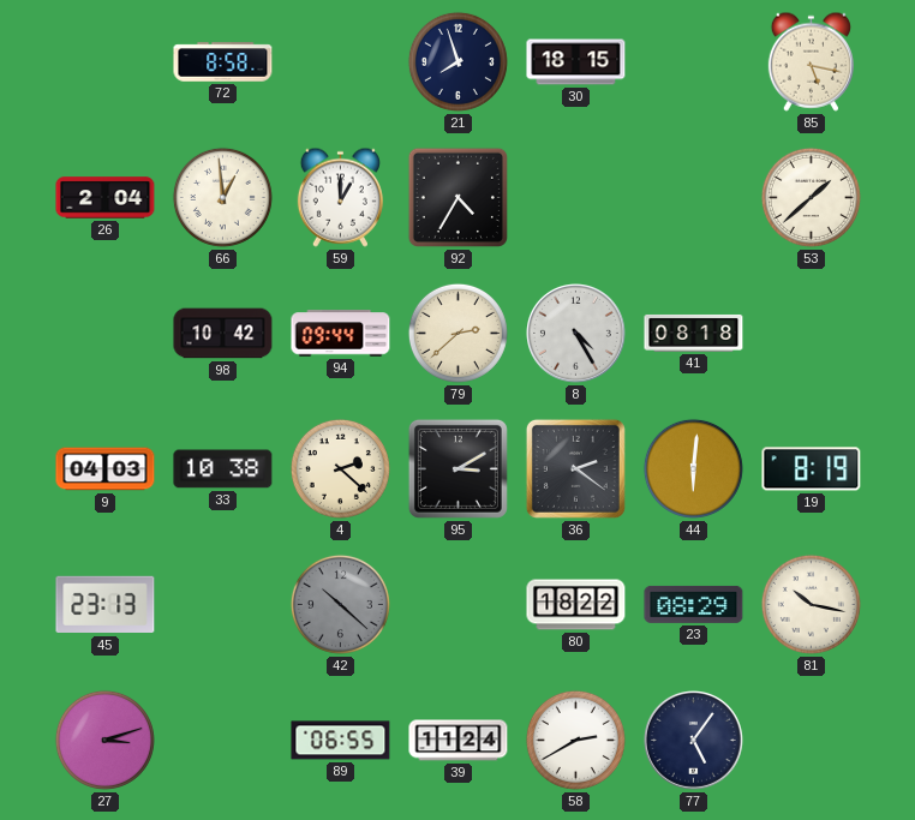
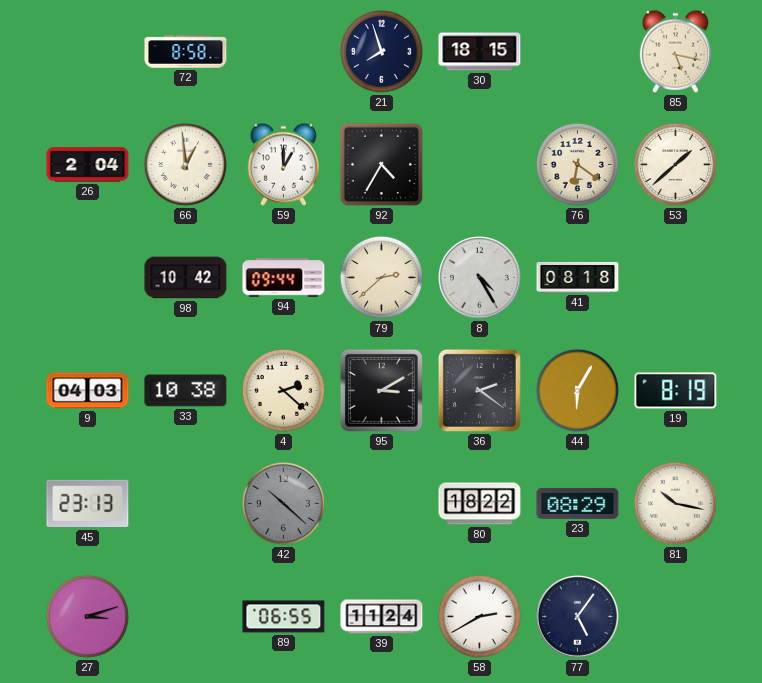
76: none -> 6:21
44: 6:01 -> 6:05
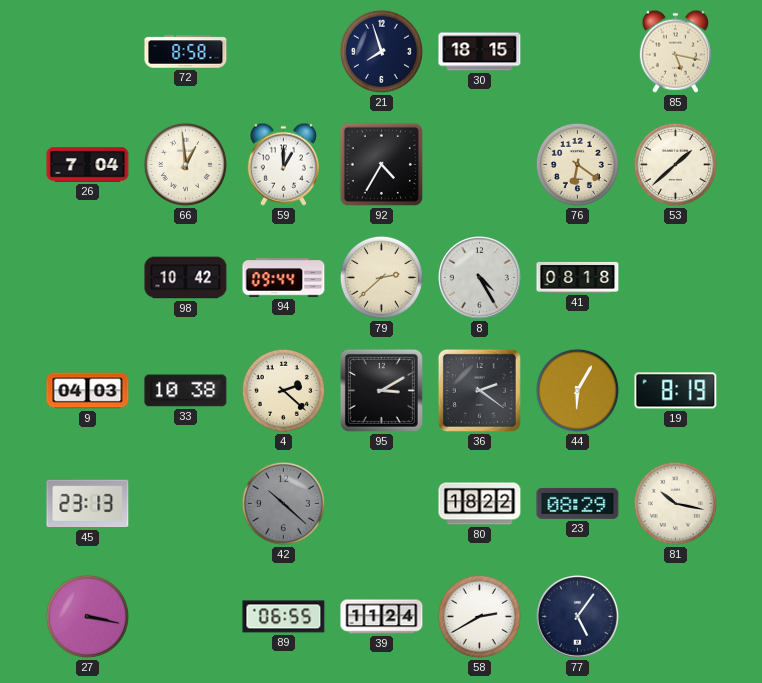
26: 2:04 -> 7:04
27: 3:12 -> 3:17
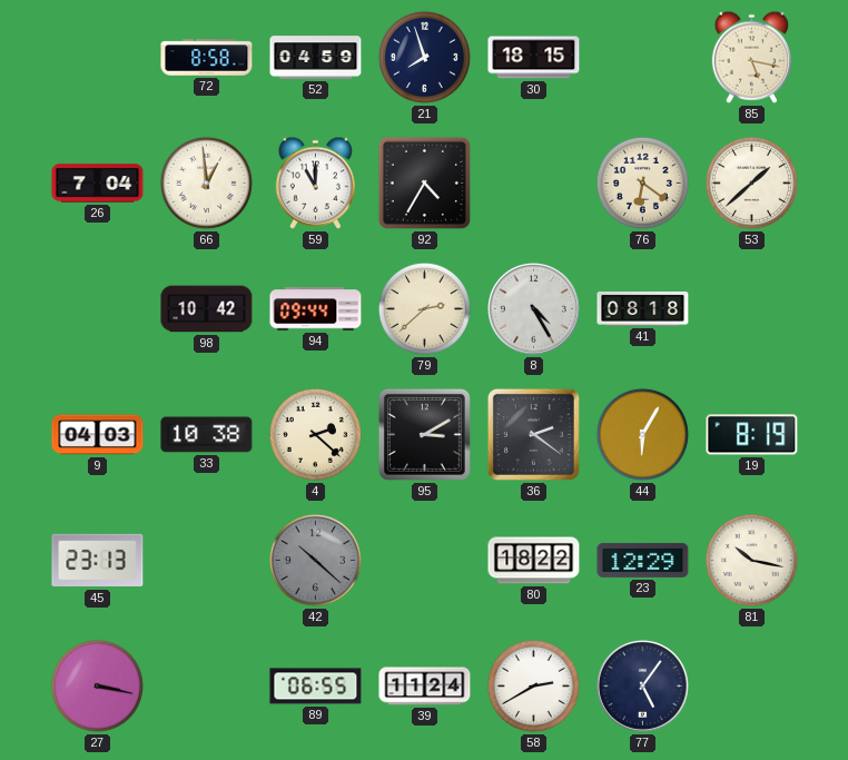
52: none -> 04:59
59: 1:00 -> 11:00
23: 08:29 -> 12:29
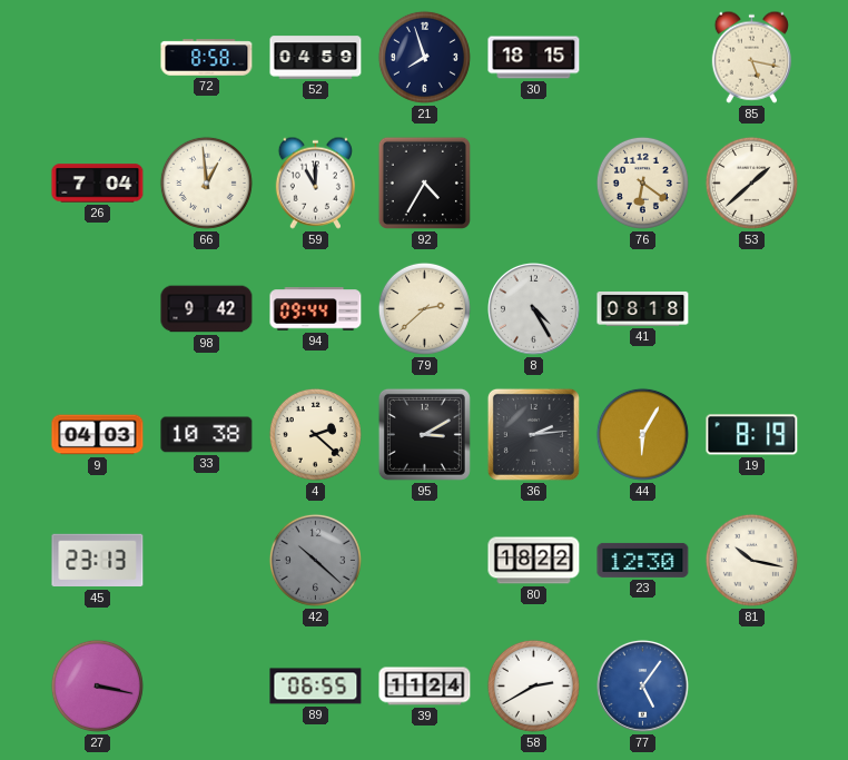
98: 10:42 -> 9:42
36: 2:21 -> 2:14
23: 12:29 -> 12:30
77 dial: navy -> blue
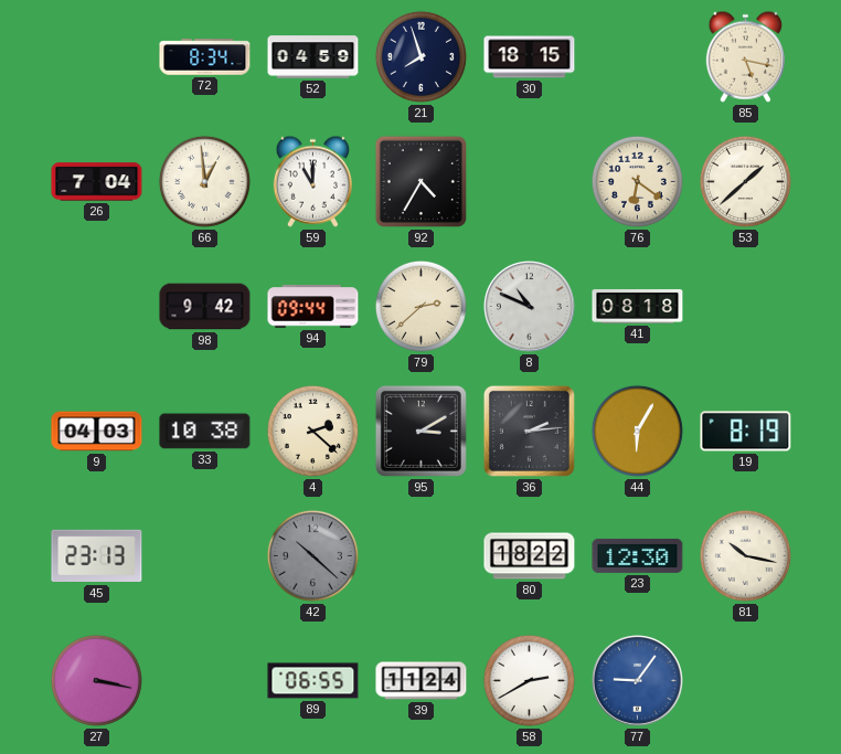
72: 8:58 -> 8:34
8: 4:25 -> 10:49
77: 5:06 -> 9:06
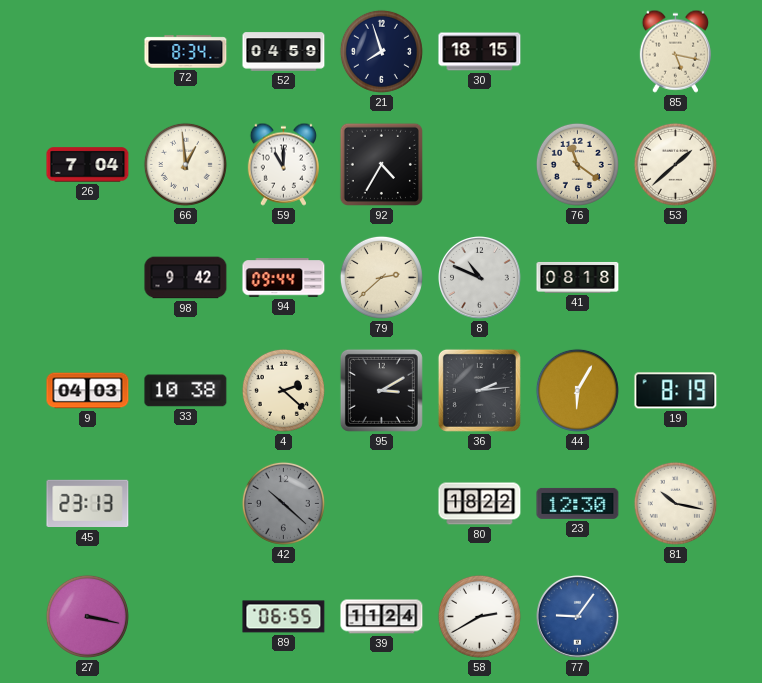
76: 6:21 -> 11:21
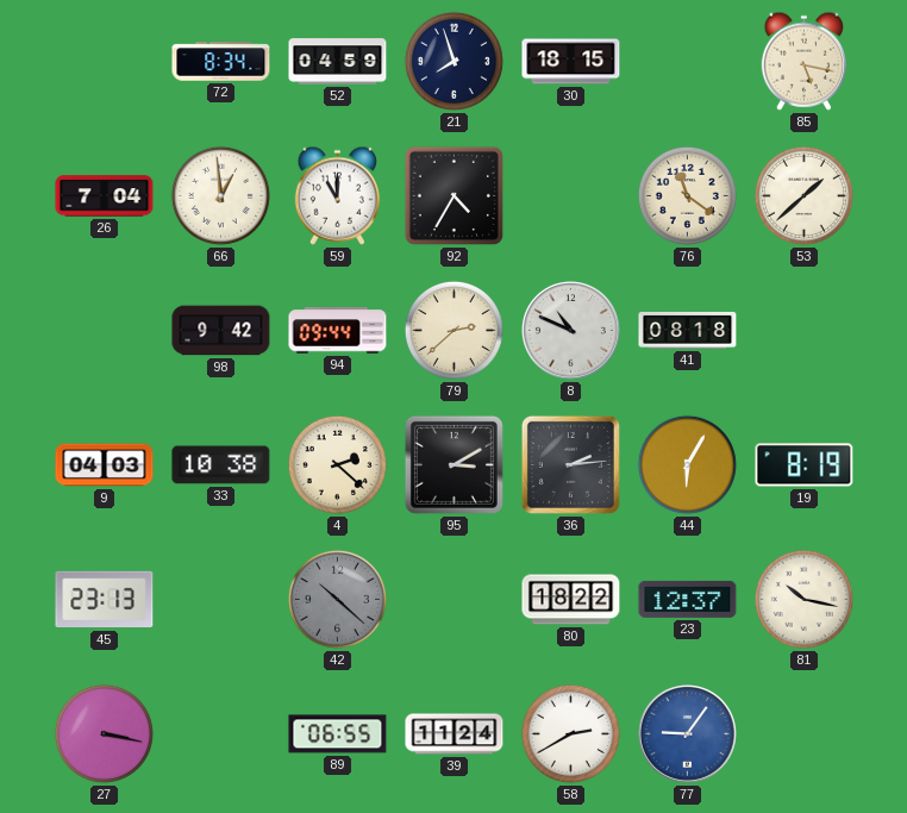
23: 12:30 -> 12:37
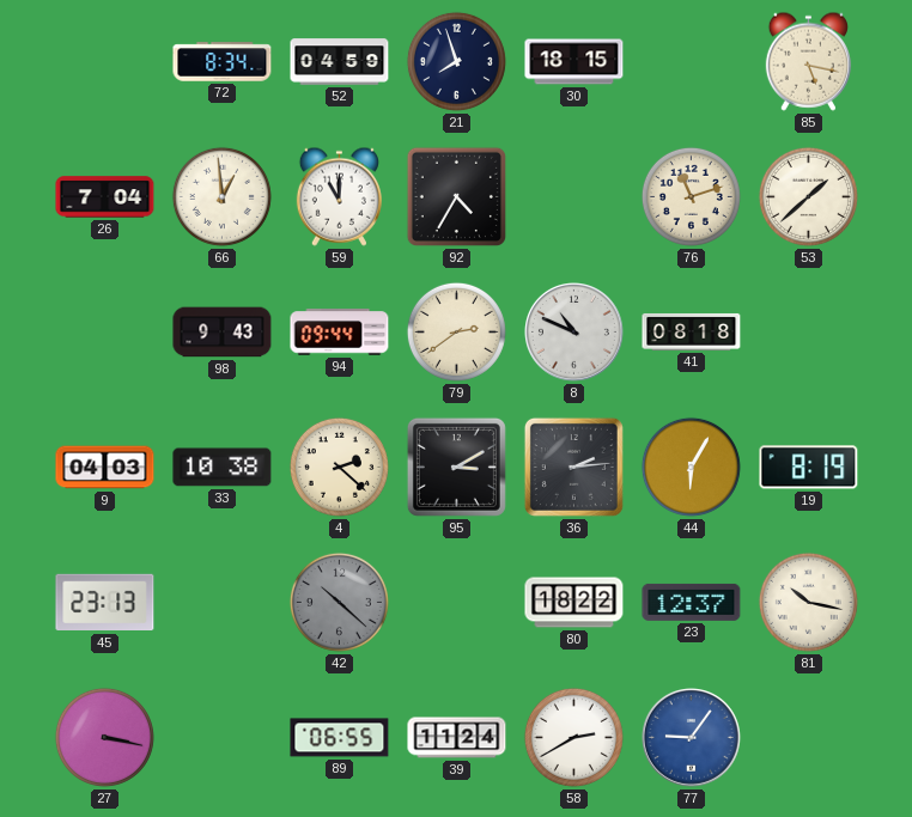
76: 11:21 -> 11:12
98: 9:42 -> 9:43
79: 2:38 -> 2:39
